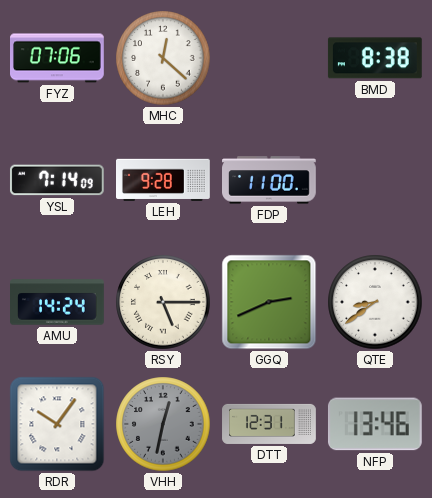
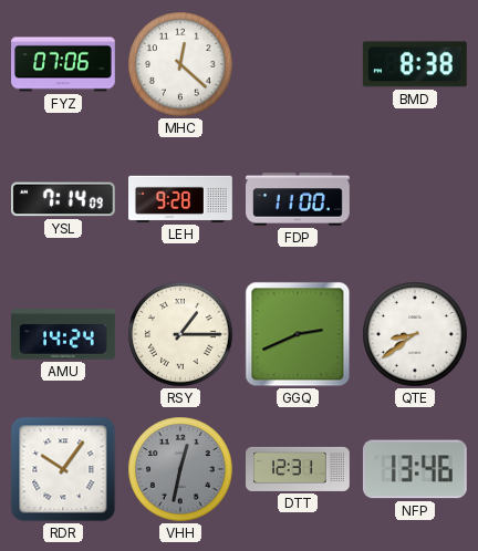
RSY: 5:15 -> 1:15
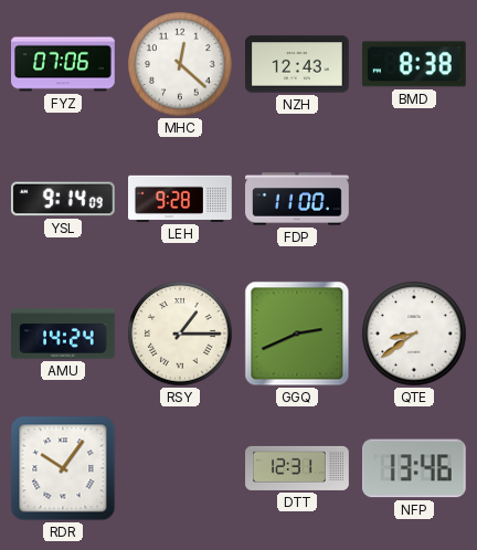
NZH: none -> 12:43
YSL: 7:14 -> 9:14
VHH: 12:32 -> none
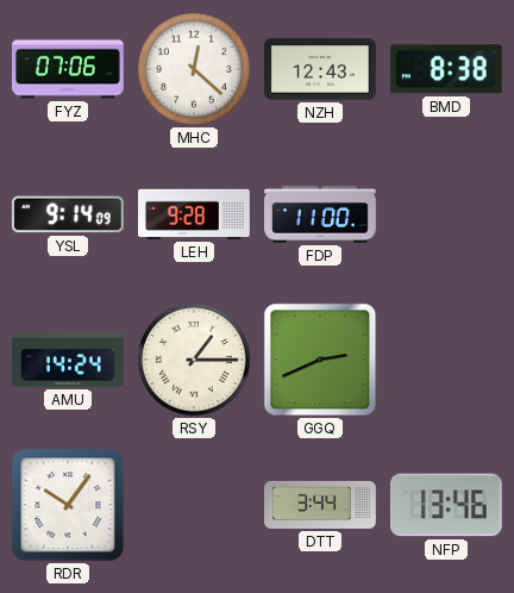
QTE: 8:39 -> none
DTT: 12:31 -> 3:44
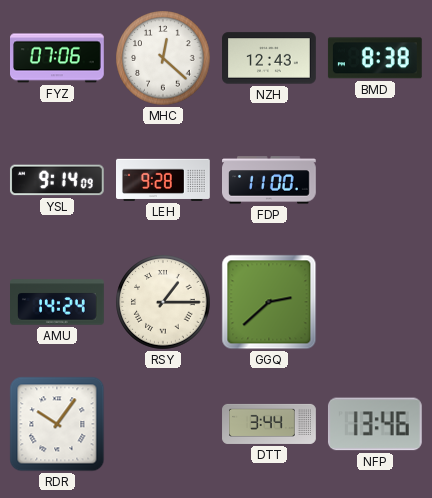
GGQ: 2:41 -> 2:38
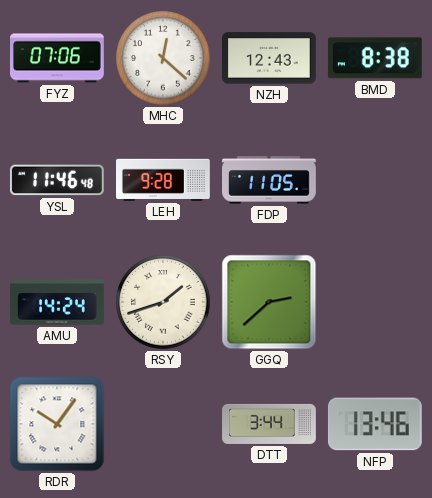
YSL: 9:14 -> 11:46
FDP: 11:00 -> 11:05
RSY: 1:15 -> 1:42
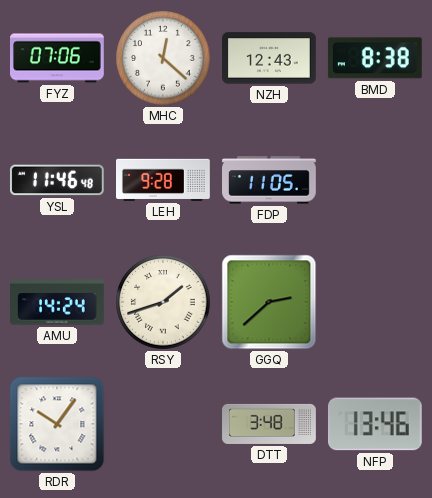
DTT: 3:44 -> 3:48
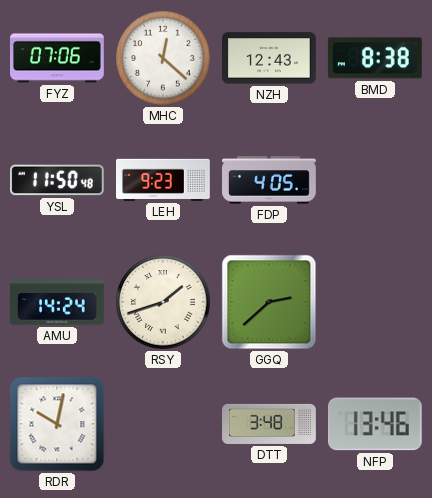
YSL: 11:46 -> 11:50
LEH: 9:28 -> 9:23
FDP: 11:05 -> 4:05
RDR: 10:06 -> 10:02
